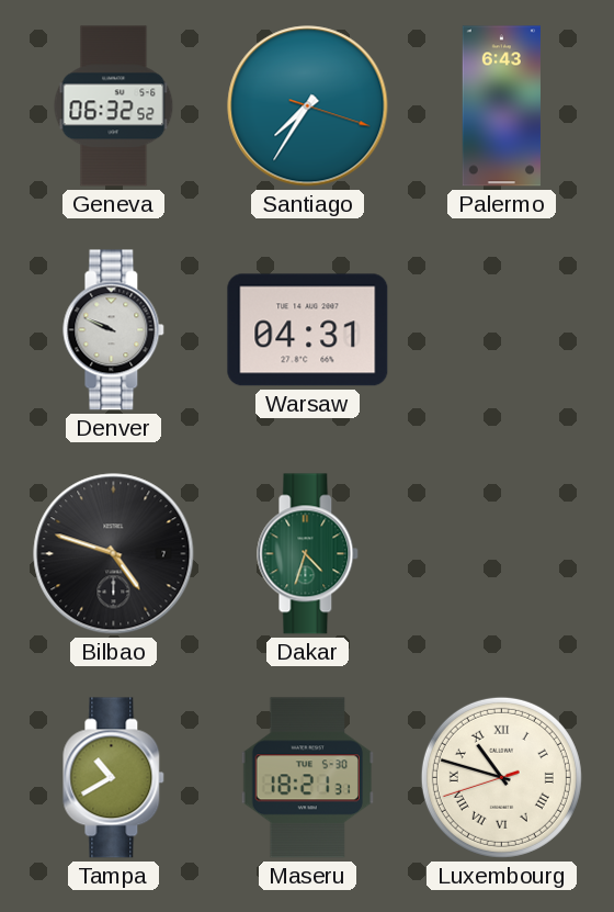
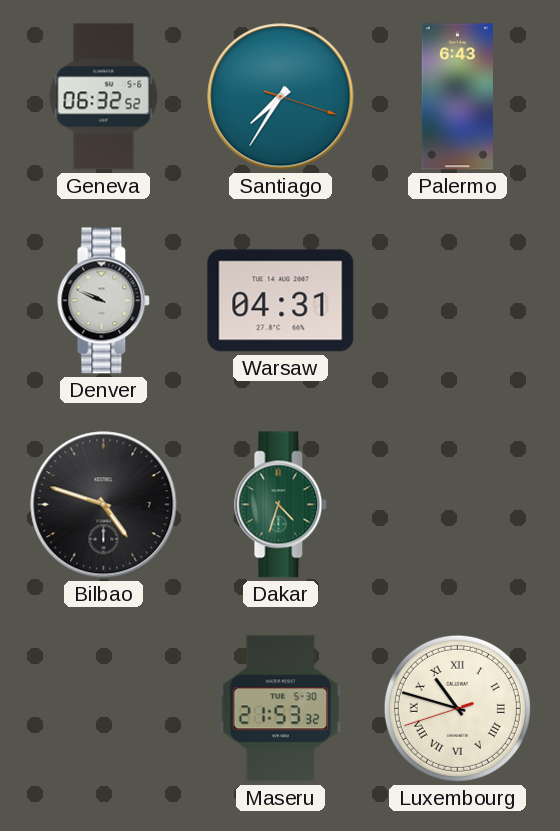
Tampa: 10:40 -> none
Maseru: 18:21 -> 21:53
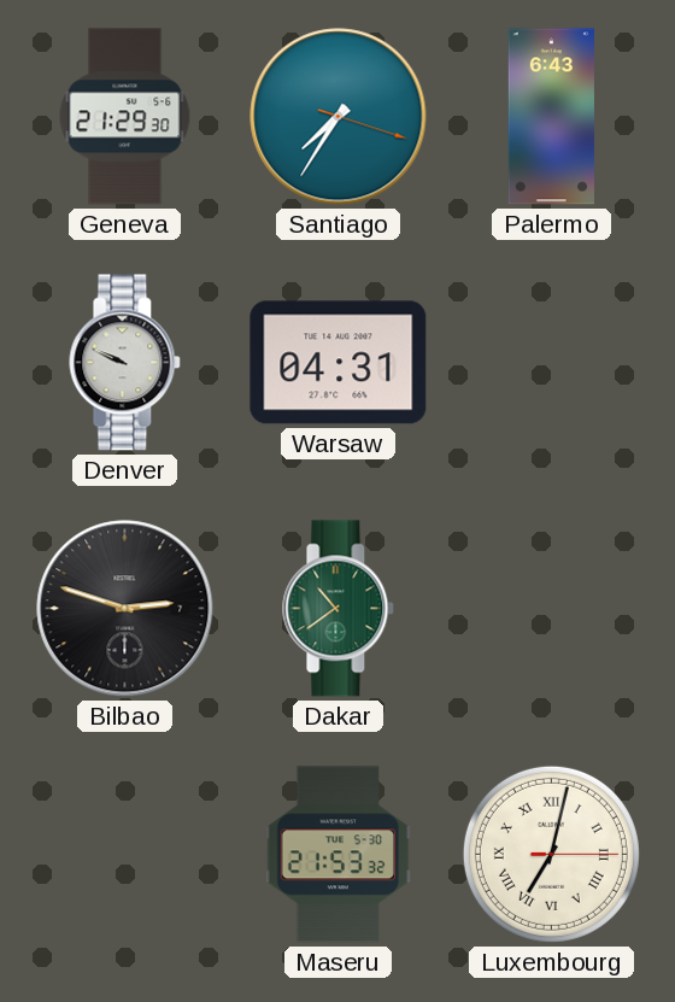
Geneva: 06:32 -> 21:29
Bilbao: 4:48 -> 2:48
Dakar: 4:33 -> 10:39
Luxembourg: 10:47 -> 7:02
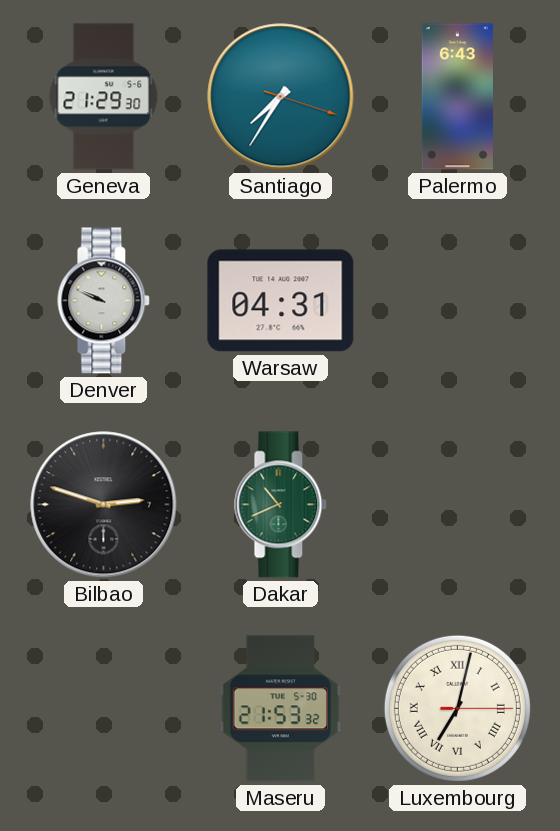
Dakar: 10:39 -> 10:41
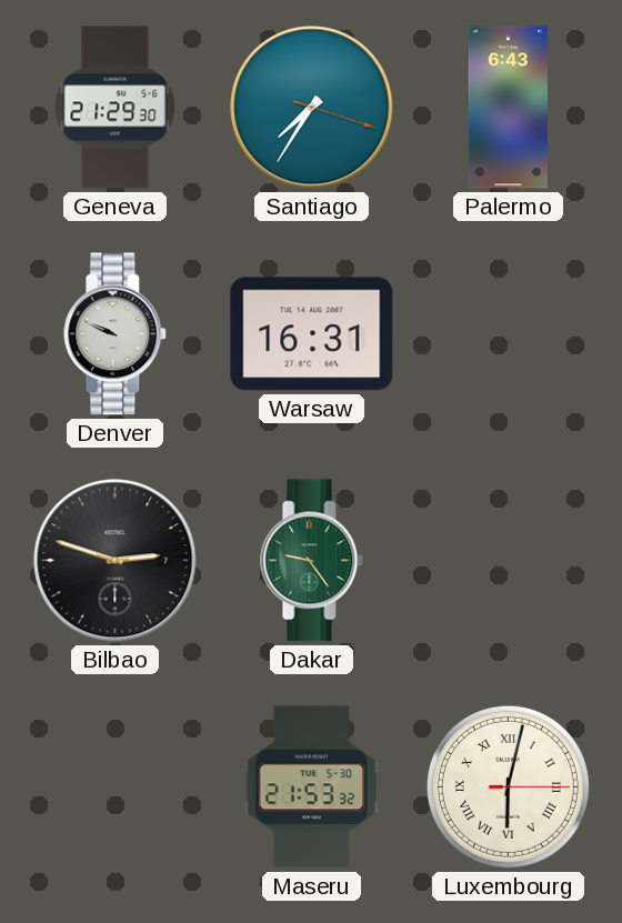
Warsaw: 04:31 -> 16:31
Dakar: 10:41 -> 9:24
Luxembourg: 7:02 -> 6:02
